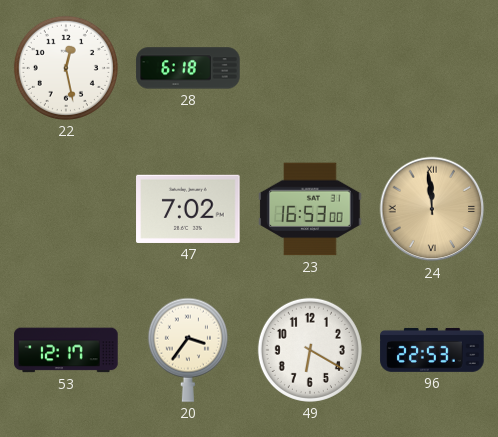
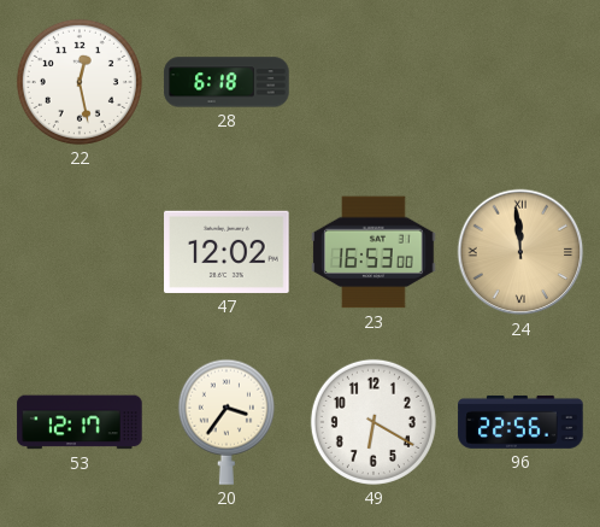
47: 7:02 -> 12:02
96: 22:53 -> 22:56
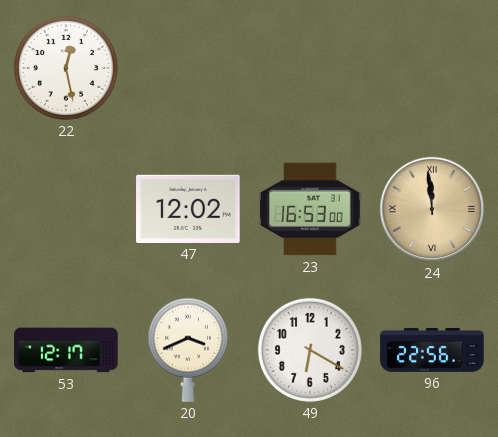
28: 6:18 -> none
20: 3:36 -> 3:41
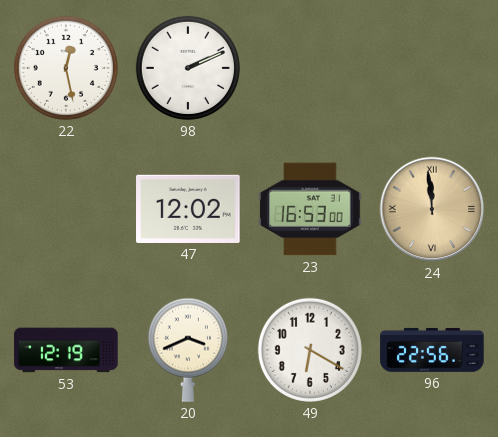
98: none -> 2:11
53: 12:17 -> 12:19
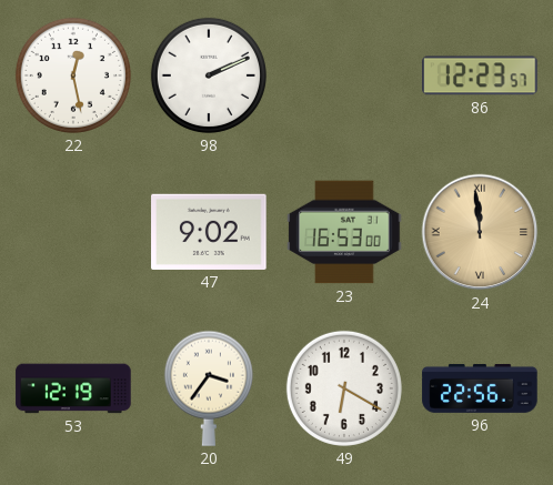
86: none -> 12:23
47: 12:02 -> 9:02
20: 3:41 -> 3:36
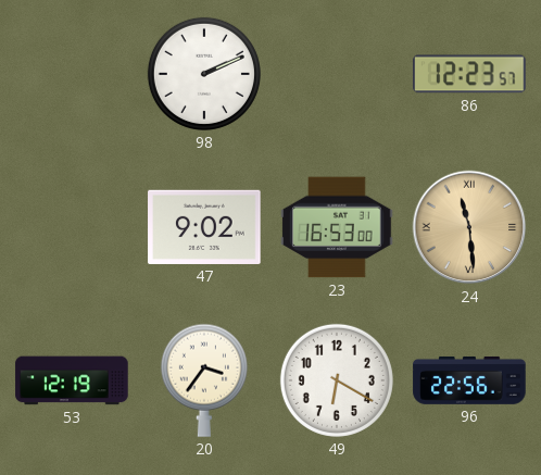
22: 12:28 -> none
24: 11:59 -> 11:29
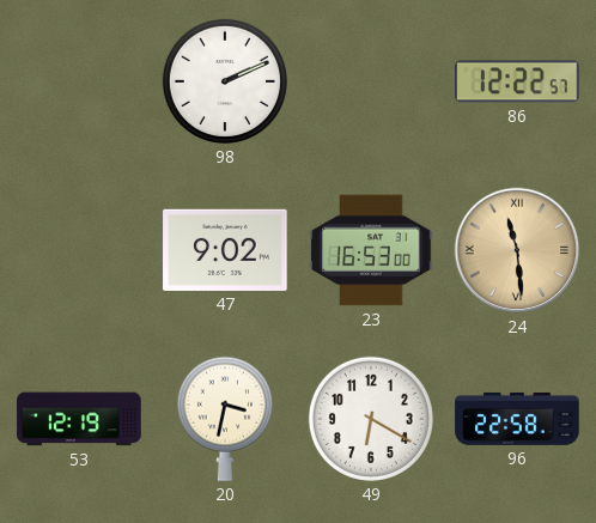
86: 12:23 -> 12:22
20: 3:36 -> 3:32
96: 22:56 -> 22:58
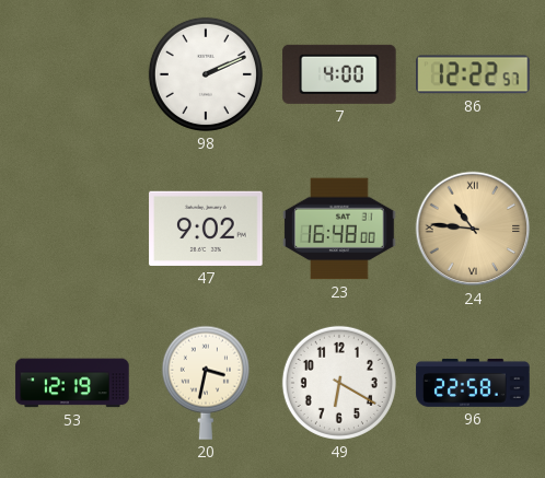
7: none -> 4:00
23: 16:53 -> 16:48
24: 11:29 -> 10:46
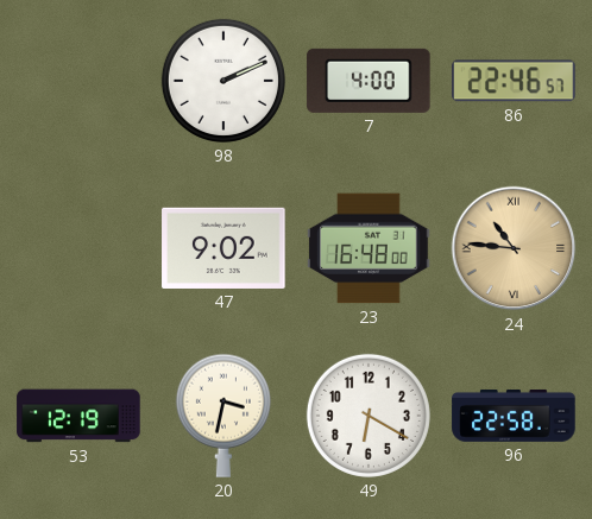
86: 12:22 -> 22:46
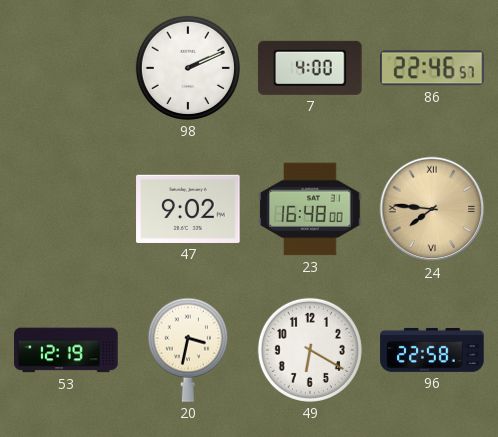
24: 10:46 -> 7:46
